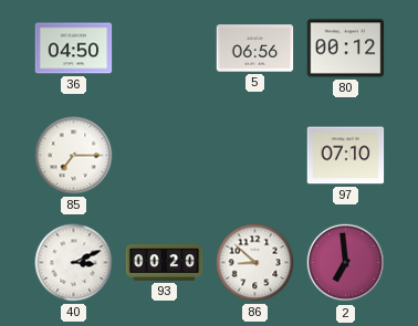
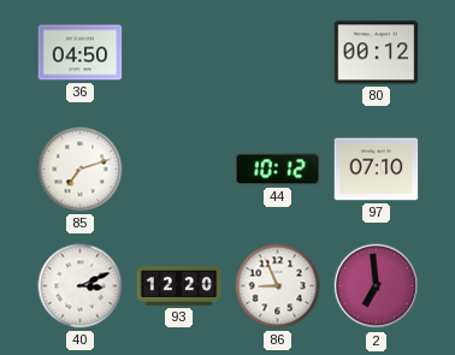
5: 06:56 -> none
85: 7:15 -> 7:12
44: none -> 10:12
93: 00:20 -> 12:20
86: 8:52 -> 8:56
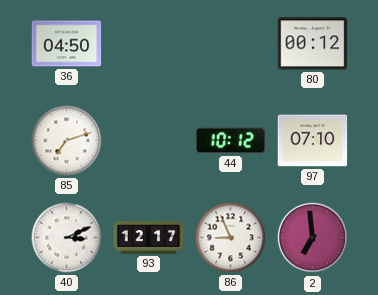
93: 12:20 -> 12:17
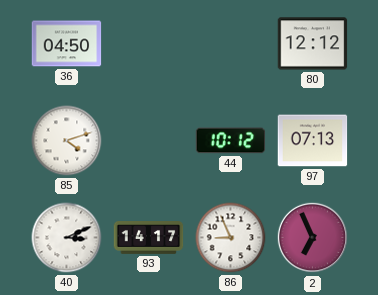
80: 00:12 -> 12:12
85: 7:12 -> 4:12
97: 07:10 -> 07:13
93: 12:17 -> 14:17
2: 6:59 -> 6:56
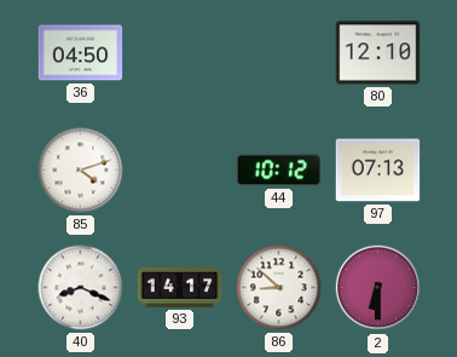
80: 12:12 -> 12:10
40: 3:11 -> 8:19
86: 8:56 -> 8:52
2: 6:56 -> 6:30
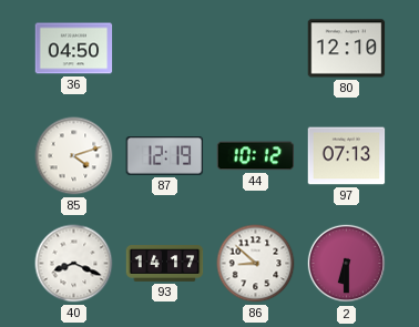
87: none -> 12:19
